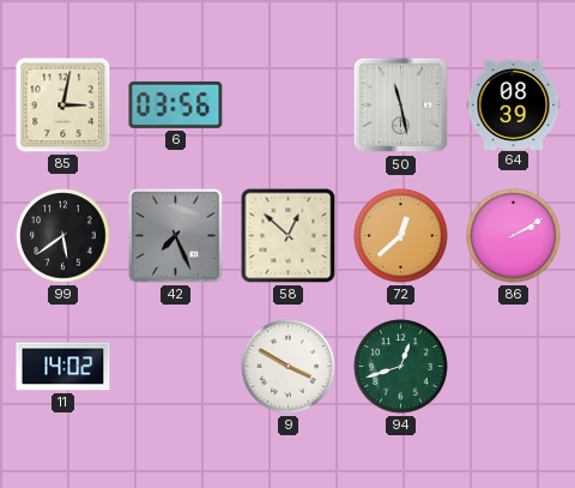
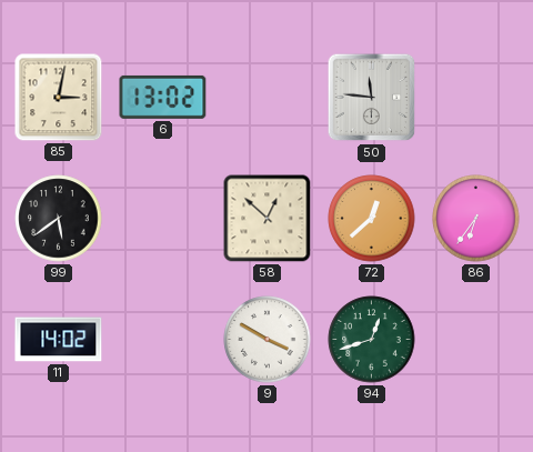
6: 03:56 -> 13:02
50: 11:28 -> 11:46
64: 08:39 -> none
42: 7:26 -> none
86: 2:10 -> 6:36
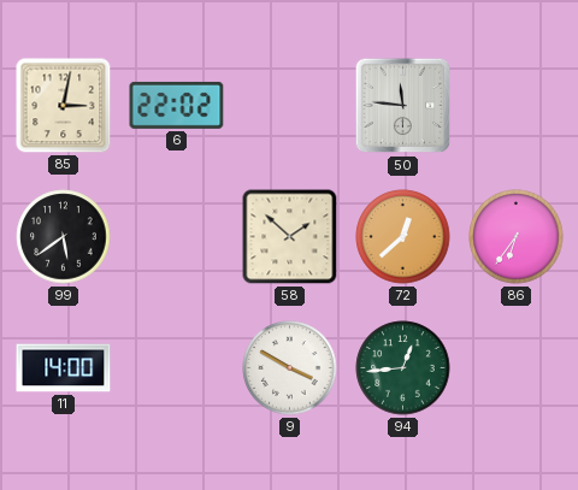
6: 13:02 -> 22:02
58: 12:52 -> 1:52
11: 14:02 -> 14:00
94: 12:42 -> 12:44
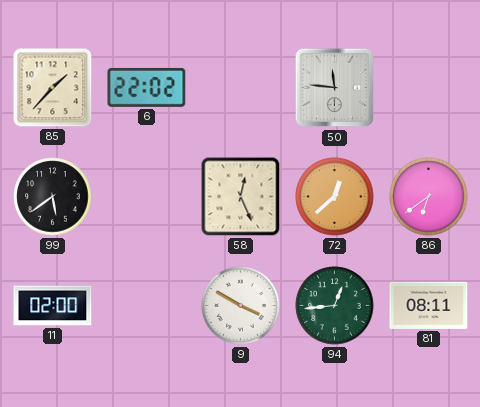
85: 3:02 -> 1:37
58: 1:52 -> 12:26
86: 6:36 -> 6:39
11: 14:00 -> 02:00
81: none -> 08:11
